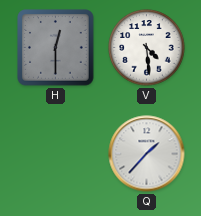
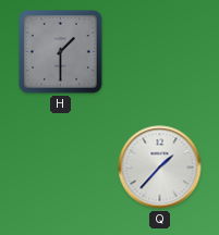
H: 12:30 -> 1:30
V: 4:29 -> none
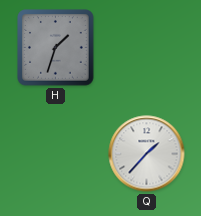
H: 1:30 -> 1:33
